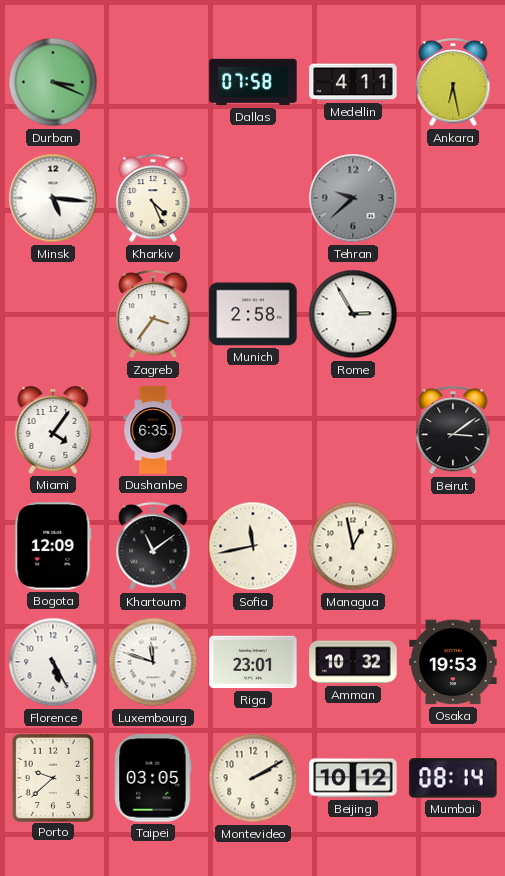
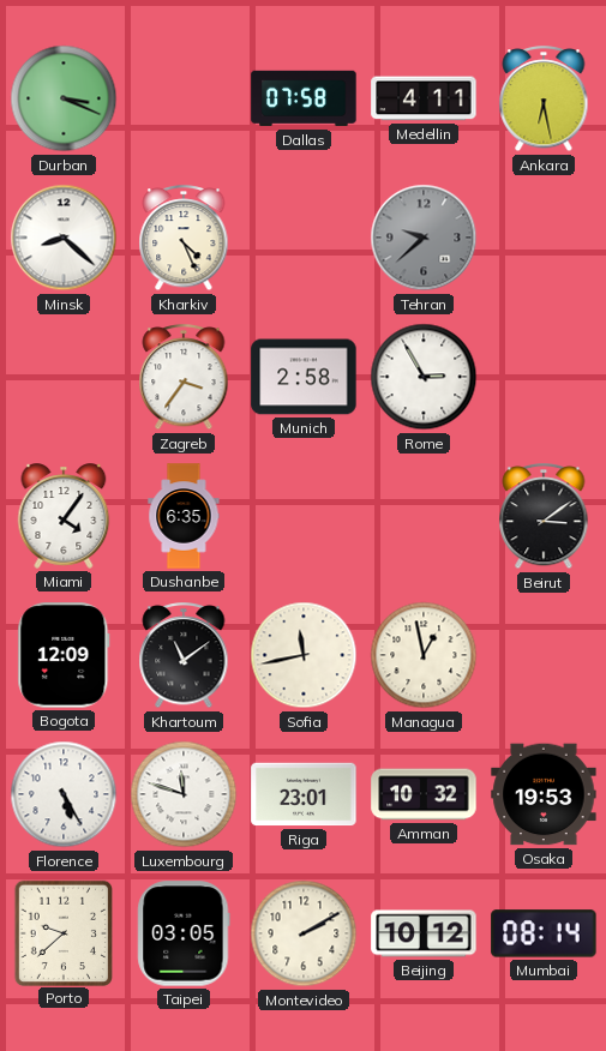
Minsk: 5:16 -> 8:22
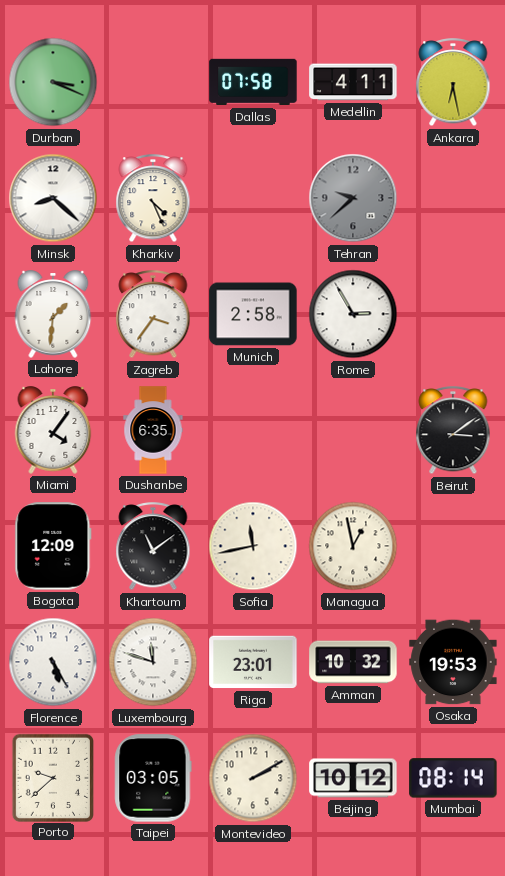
Lahore: none -> 1:31
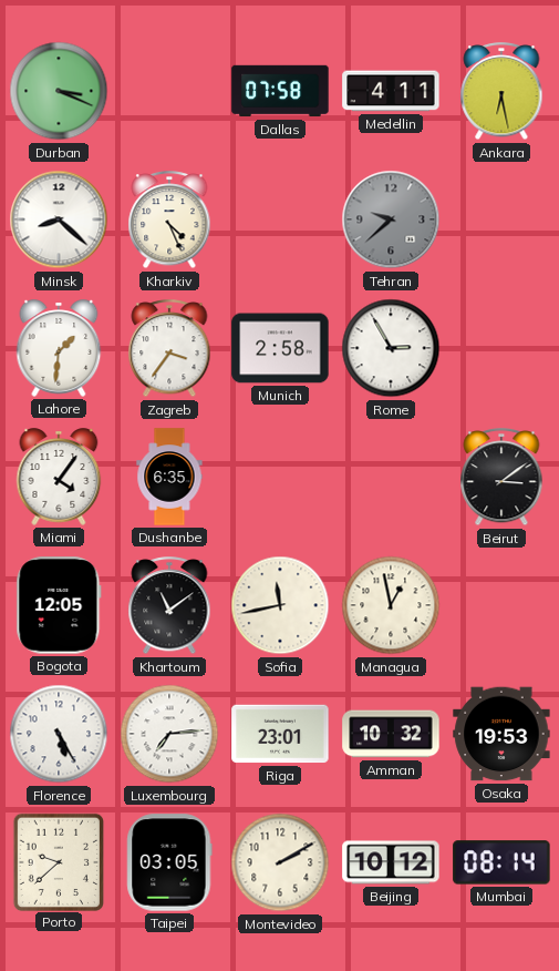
Bogota: 12:09 -> 12:05
Luxembourg: 11:48 -> 7:14
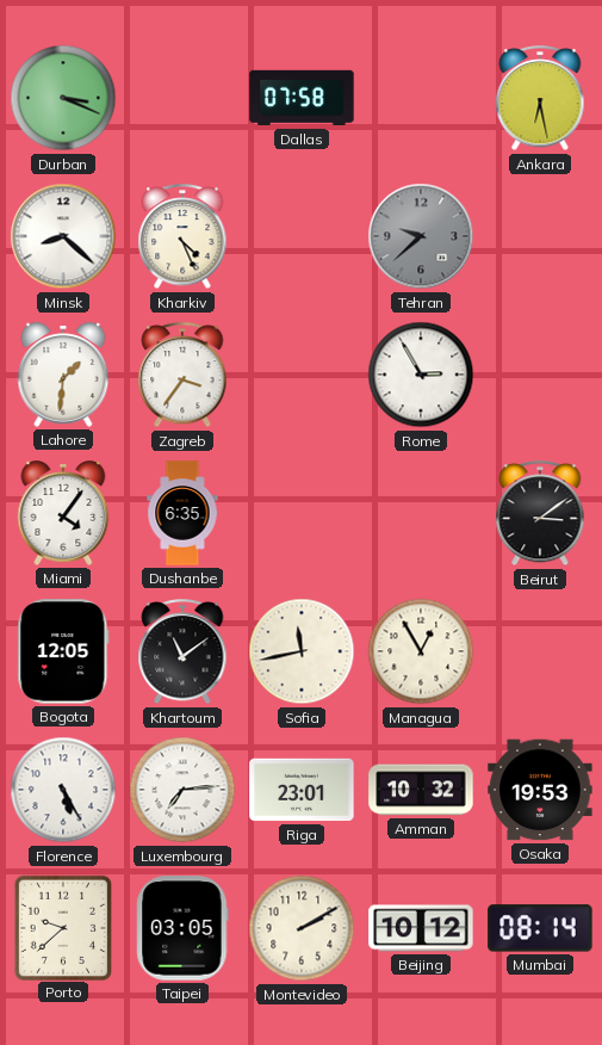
Medellin: 4:11 -> none
Munich: 2:58 -> none
Managua: 12:58 -> 12:55
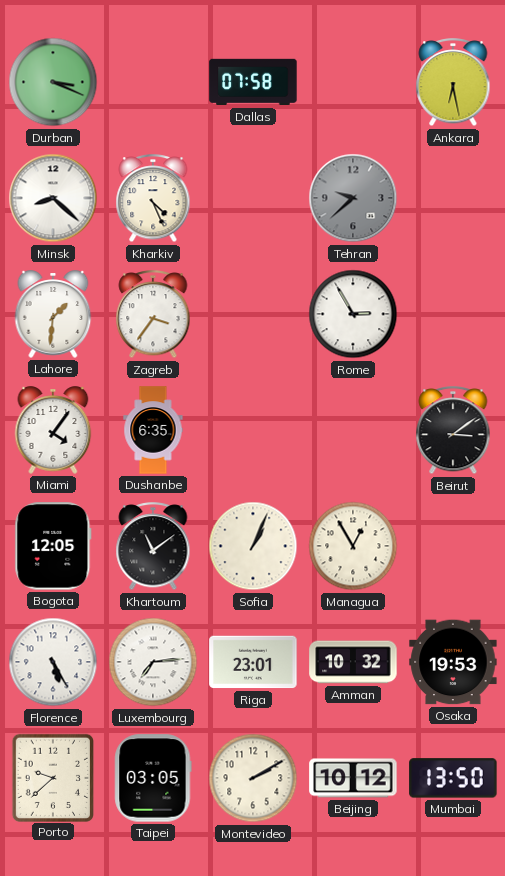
Sofia: 11:43 -> 1:04
Mumbai: 08:14 -> 13:50
